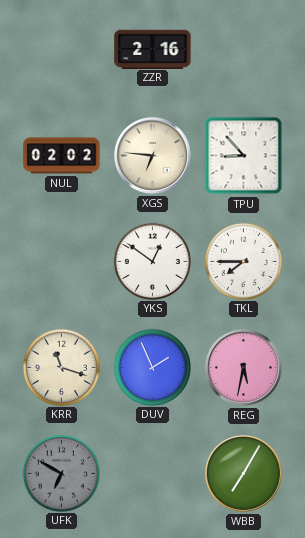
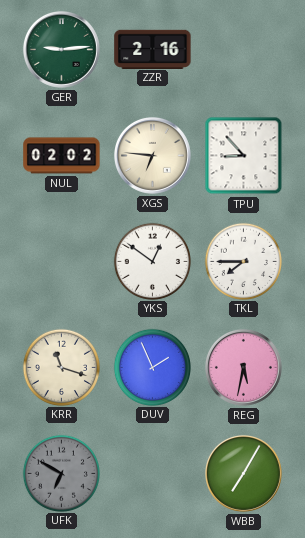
GER: none -> 9:14
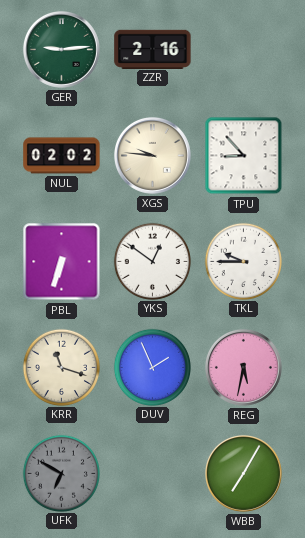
XGS: 6:46 -> 9:46
PBL: none -> 6:33
TKL: 7:45 -> 9:45
